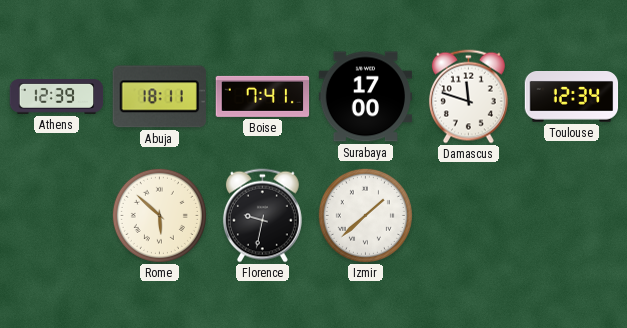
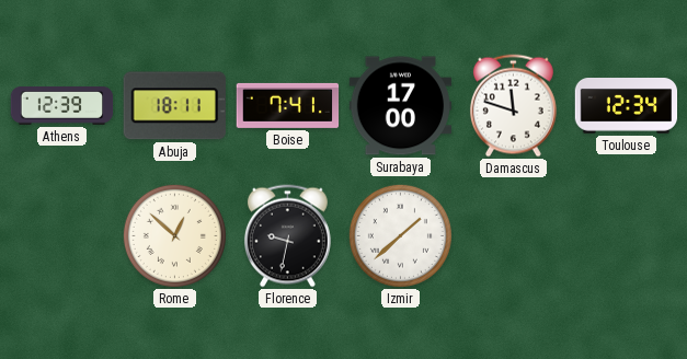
Rome: 5:52 -> 12:52
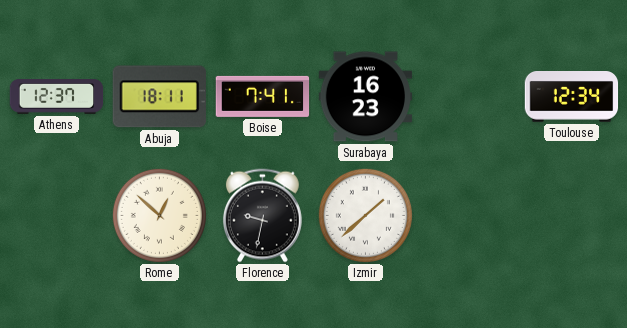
Athens: 12:39 -> 12:37
Surabaya: 17:00 -> 16:23
Damascus: 11:48 -> none
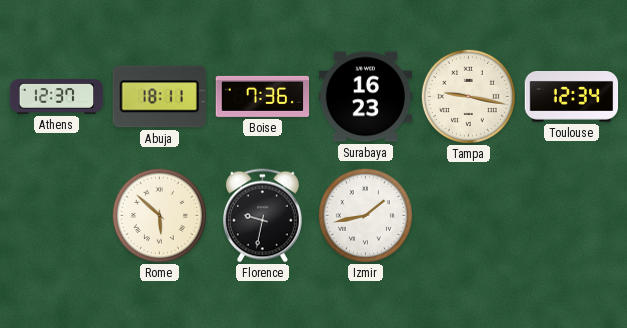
Boise: 7:41 -> 7:36
Tampa: none -> 9:17
Rome: 12:52 -> 5:52
Izmir: 1:38 -> 1:43
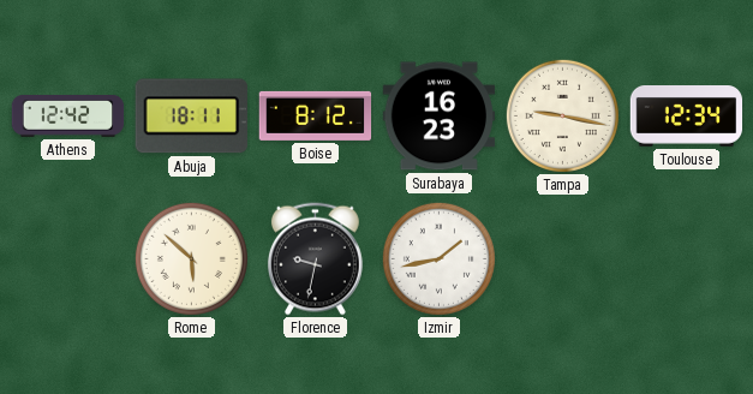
Athens: 12:37 -> 12:42
Boise: 7:36 -> 8:12
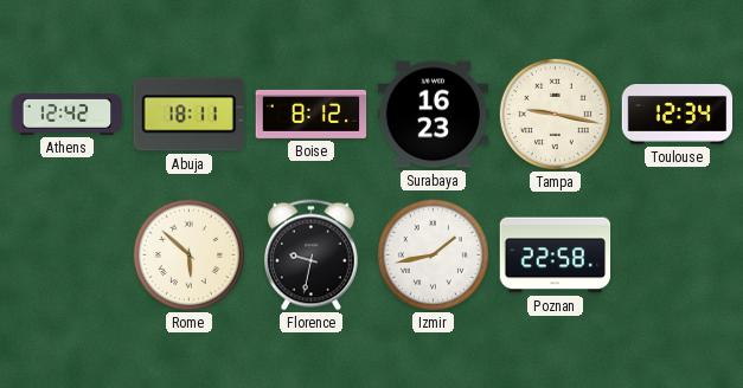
Poznan: none -> 22:58
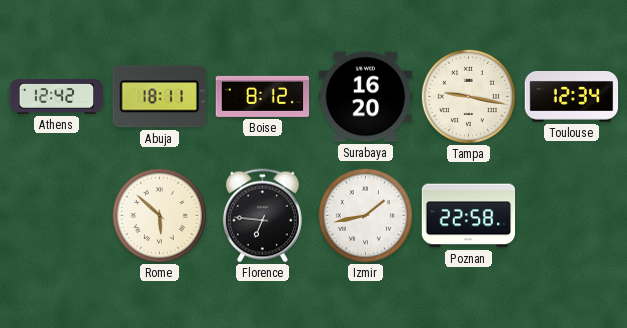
Surabaya: 16:23 -> 16:20
Florence: 9:32 -> 6:46
